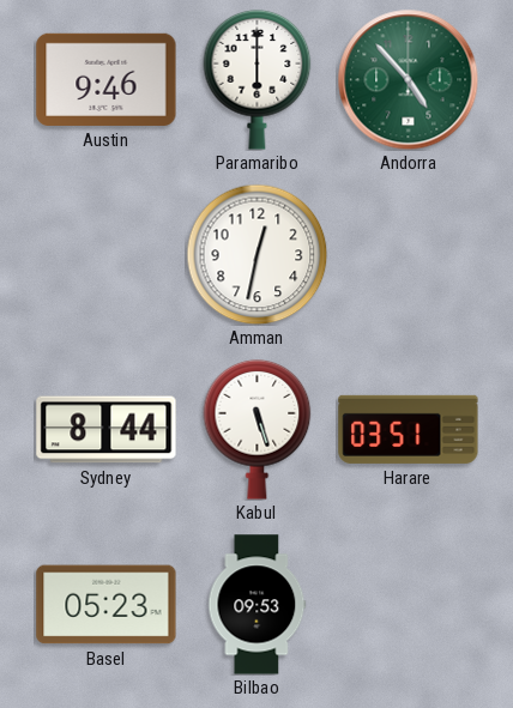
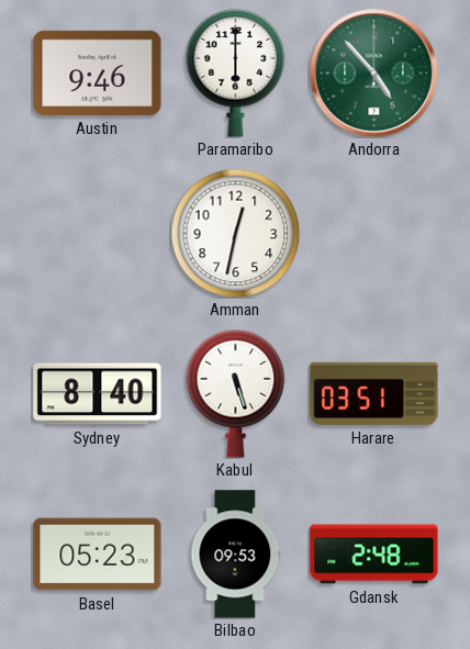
Sydney: 8:44 -> 8:40
Gdansk: none -> 2:48
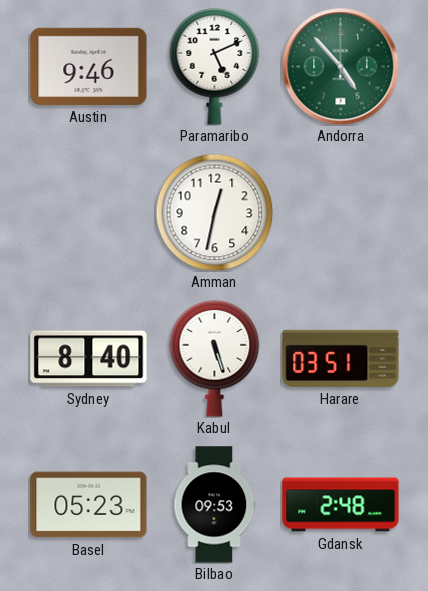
Paramaribo: 6:00 -> 5:11
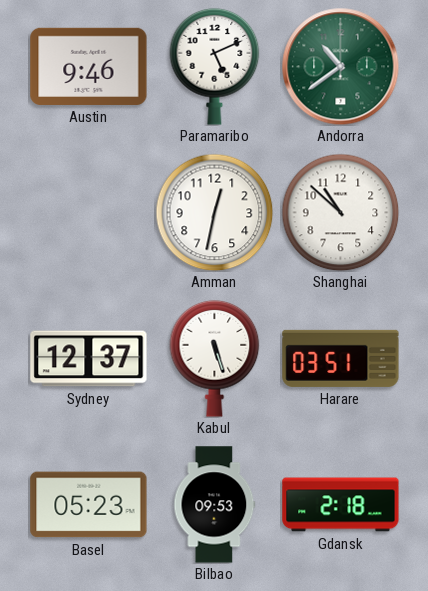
Andorra: 4:53 -> 10:39
Shanghai: none -> 10:52
Sydney: 8:40 -> 12:37
Gdansk: 2:48 -> 2:18
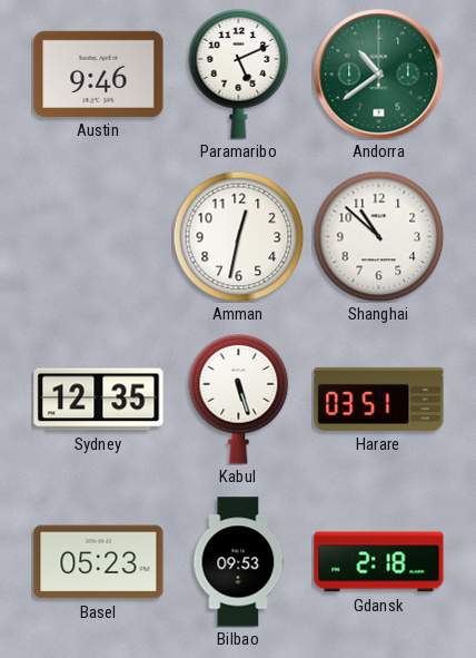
Sydney: 12:37 -> 12:35
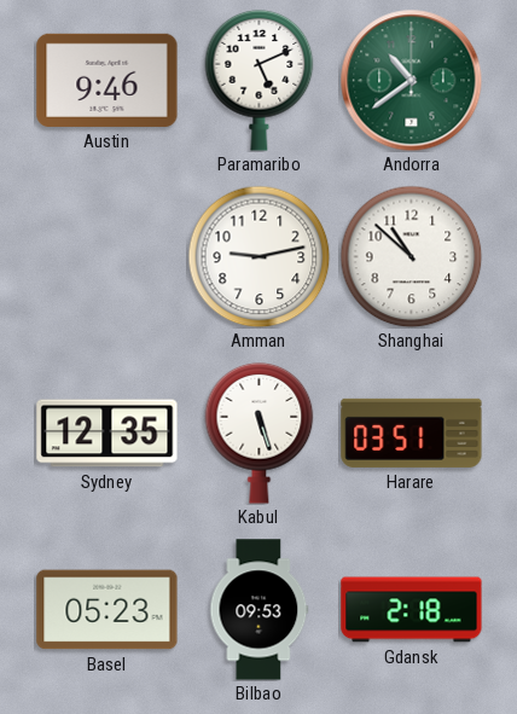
Amman: 12:32 -> 9:13
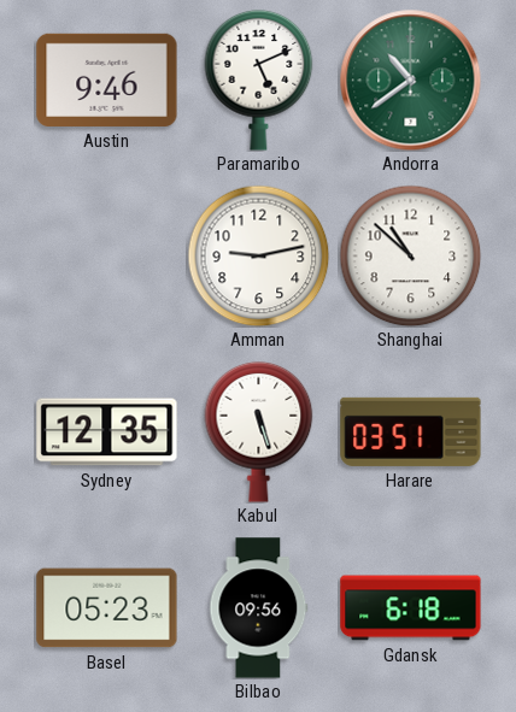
Bilbao: 09:53 -> 09:56
Gdansk: 2:18 -> 6:18
